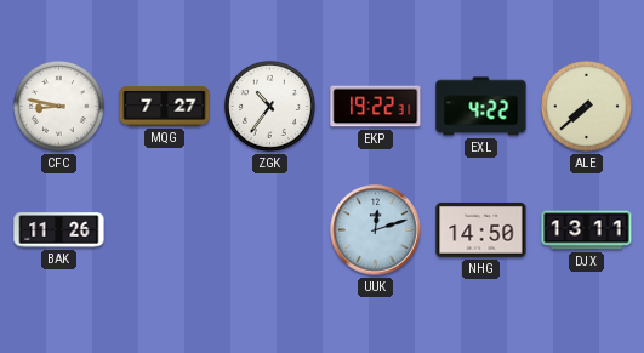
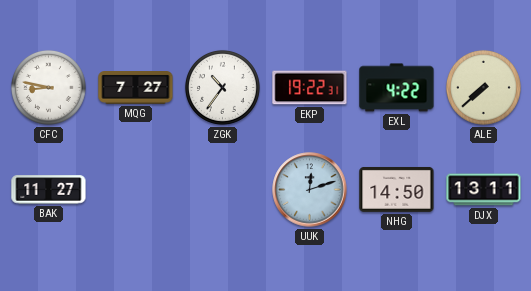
BAK: 11:26 -> 11:27
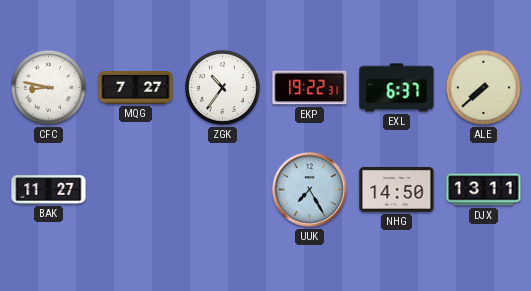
EXL: 4:22 -> 6:37
UUK: 12:12 -> 7:25
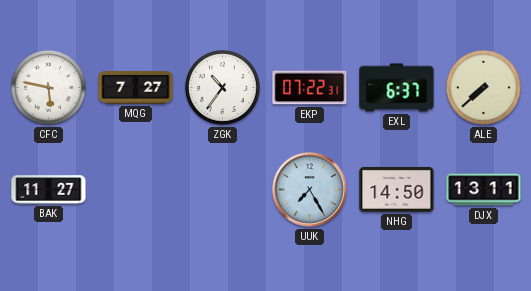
CFC: 8:47 -> 5:47
EKP: 19:22 -> 07:22
